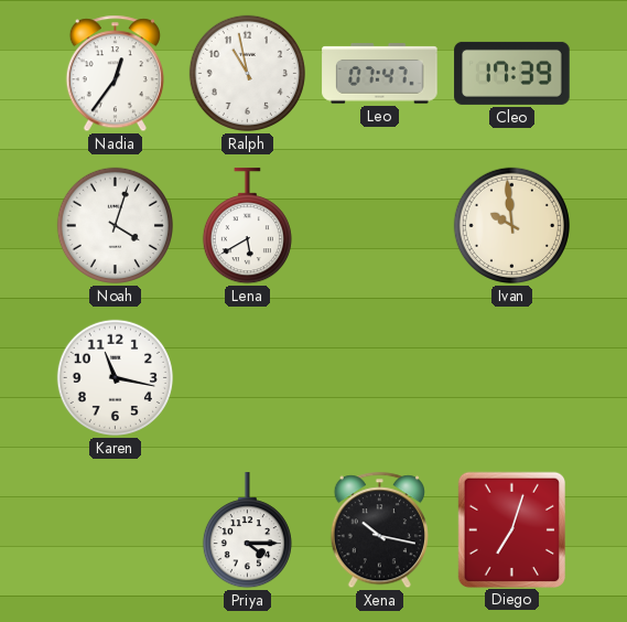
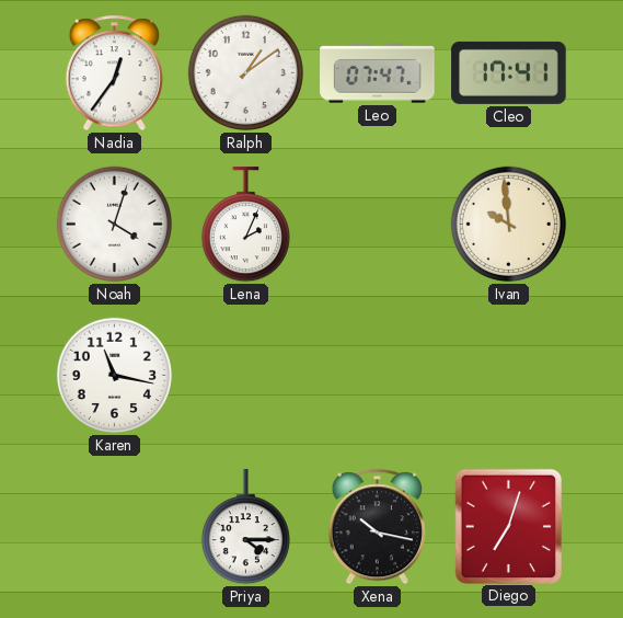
Ralph: 10:58 -> 1:09
Cleo: 17:39 -> 17:41
Lena: 5:40 -> 2:04
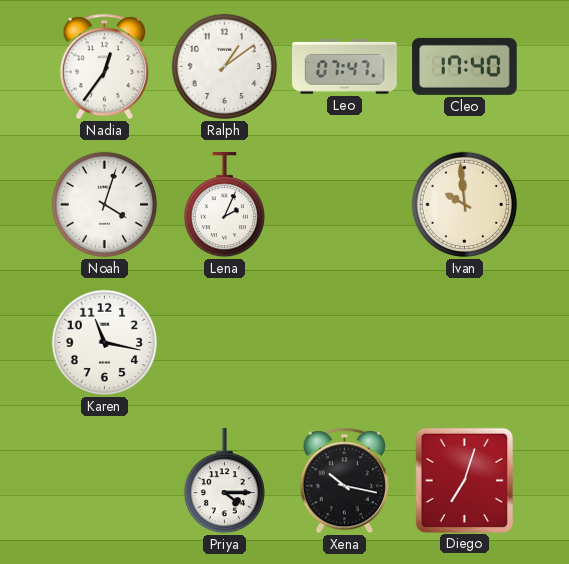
Cleo: 17:41 -> 17:40
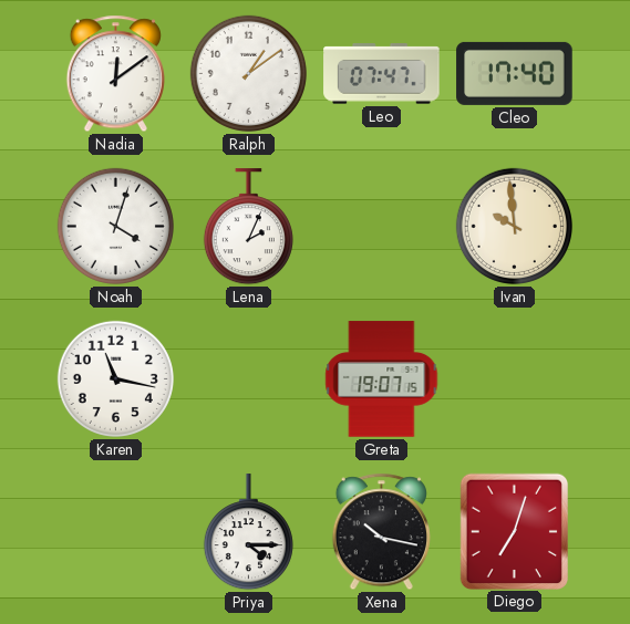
Nadia: 12:36 -> 12:09
Greta: none -> 19:07
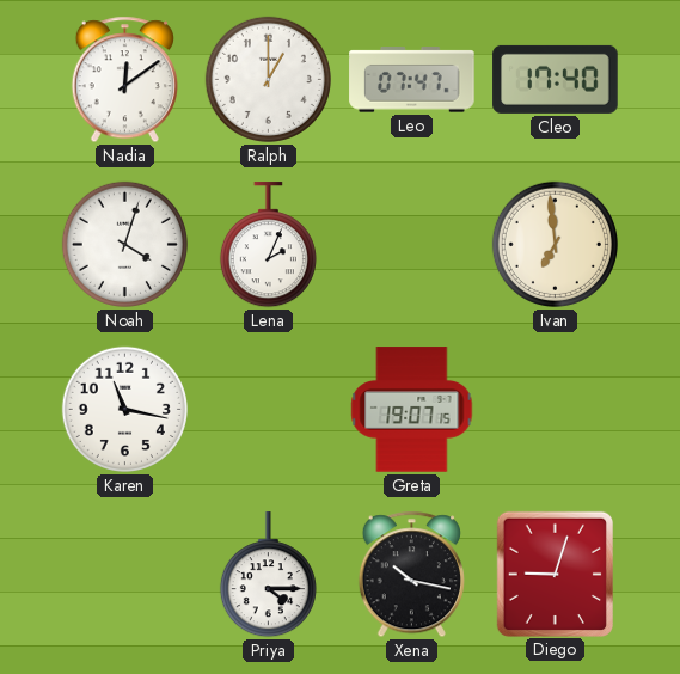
Ralph: 1:09 -> 1:00
Ivan: 9:59 -> 6:59
Diego: 7:03 -> 9:03
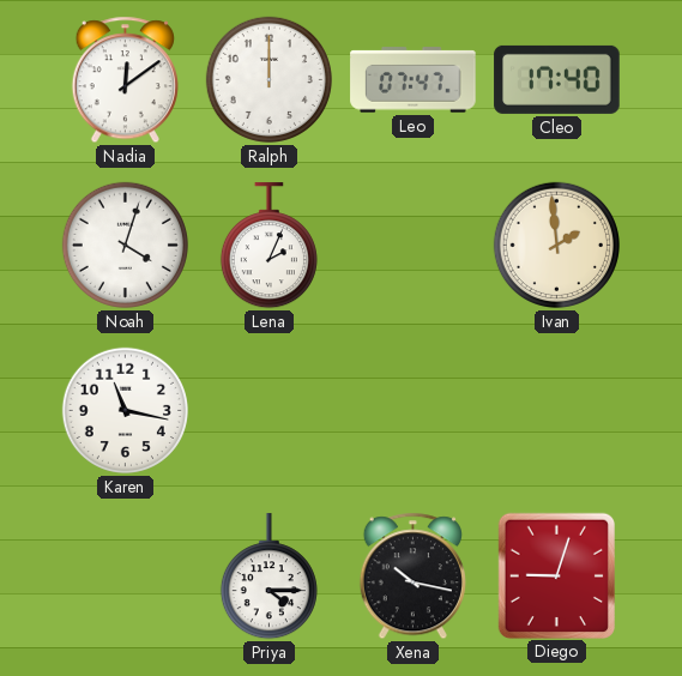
Ralph: 1:00 -> 12:00
Ivan: 6:59 -> 1:59
Greta: 19:07 -> none
